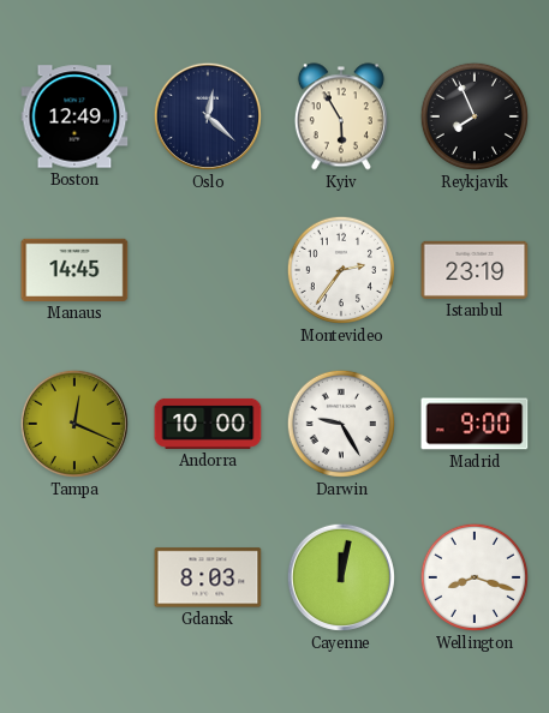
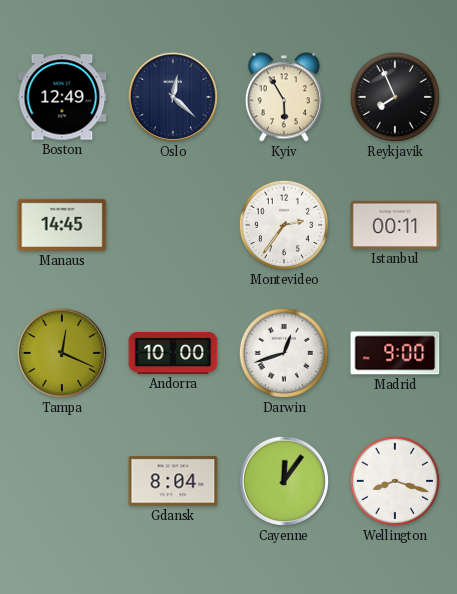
Istanbul: 23:19 -> 00:11
Darwin: 9:25 -> 12:42
Gdansk: 8:03 -> 8:04
Cayenne: 12:02 -> 12:06
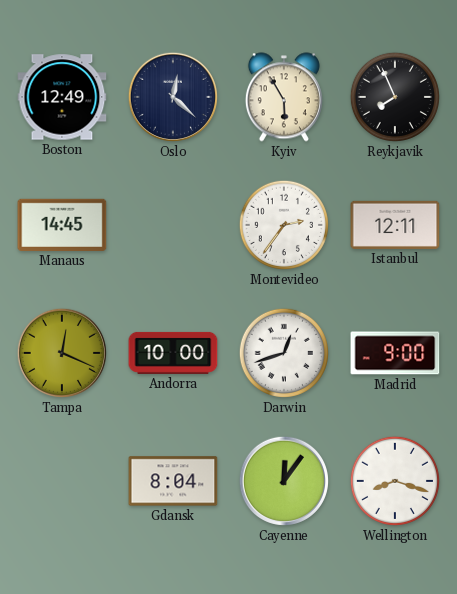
Istanbul: 00:11 -> 12:11
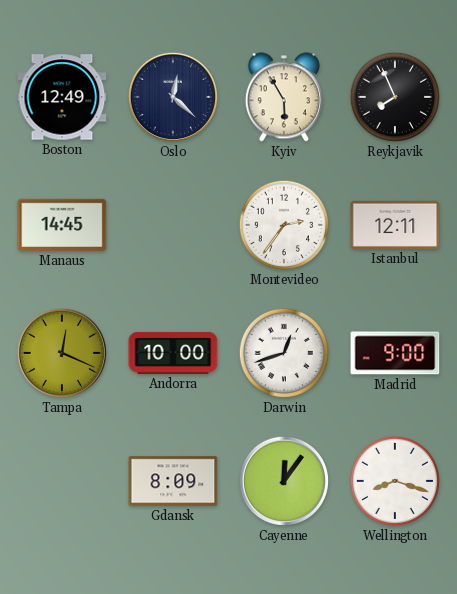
Gdansk: 8:04 -> 8:09
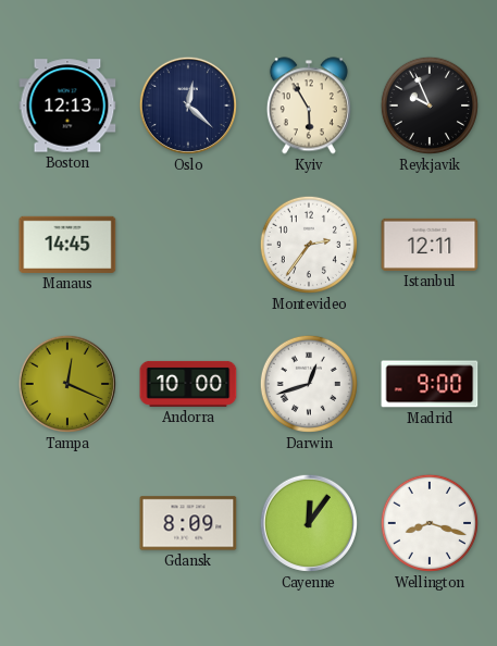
Boston: 12:49 -> 12:13
Reykjavik: 7:56 -> 9:56
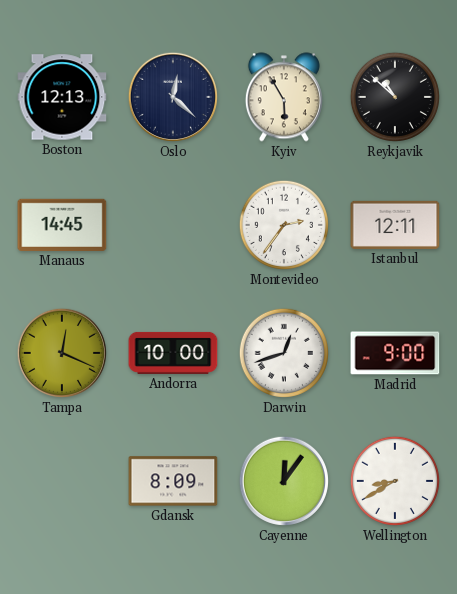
Reykjavik: 9:56 -> 10:52
Wellington: 8:18 -> 8:40
